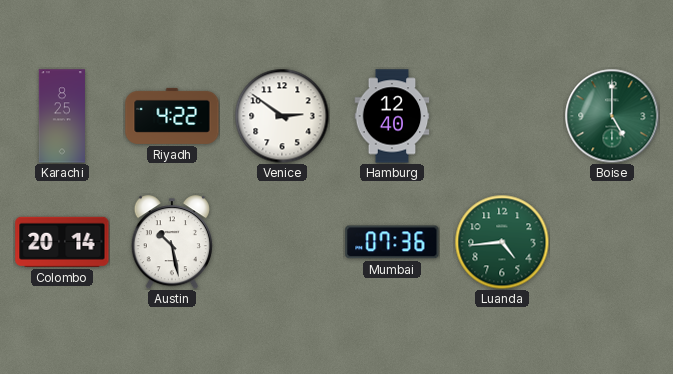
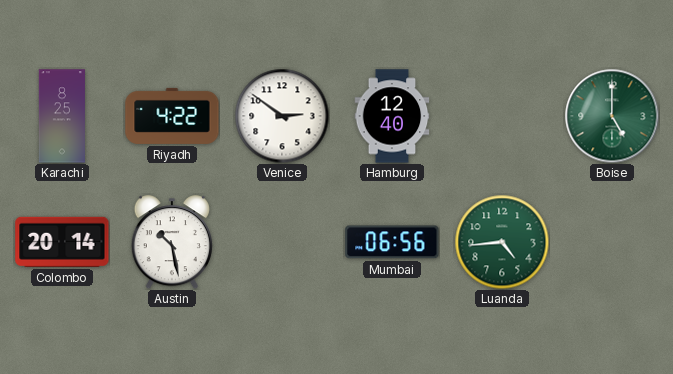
Mumbai: 07:36 -> 06:56
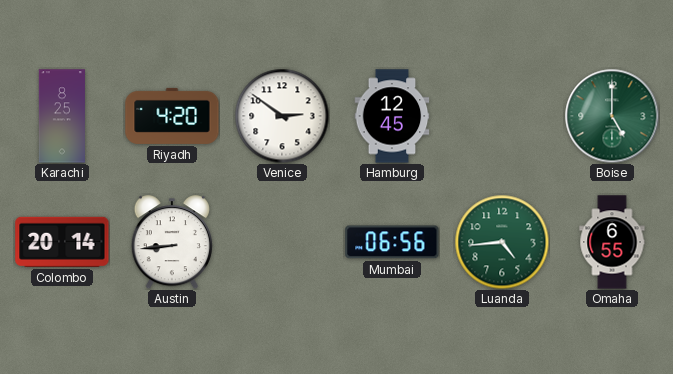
Riyadh: 4:22 -> 4:20
Hamburg: 12:40 -> 12:45
Austin: 10:28 -> 8:44
Omaha: none -> 6:55
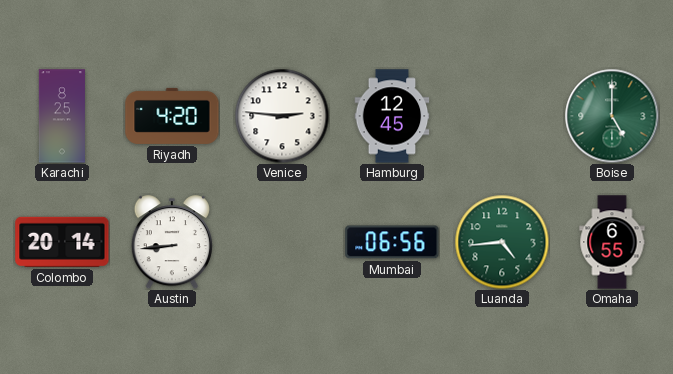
Venice: 2:51 -> 2:46
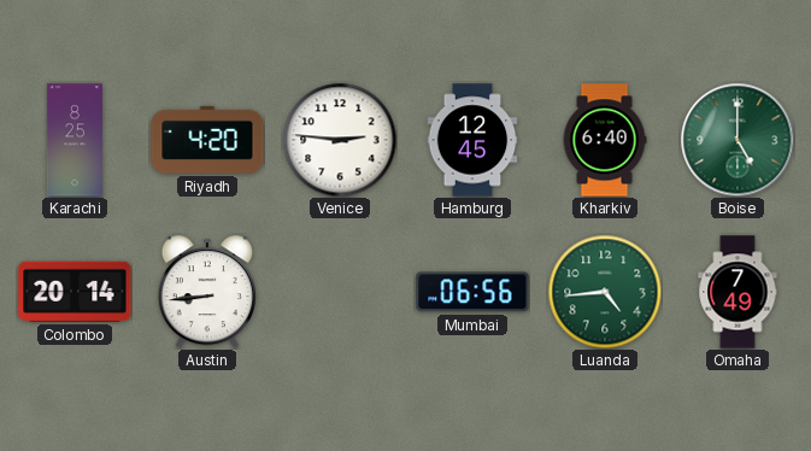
Kharkiv: none -> 6:40
Omaha: 6:55 -> 7:49
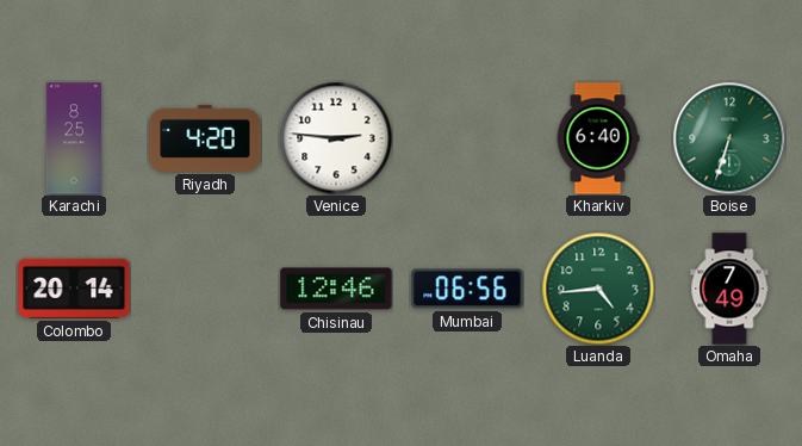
Hamburg: 12:45 -> none
Boise: 5:00 -> 6:33
Austin: 8:44 -> none
Chisinau: none -> 12:46
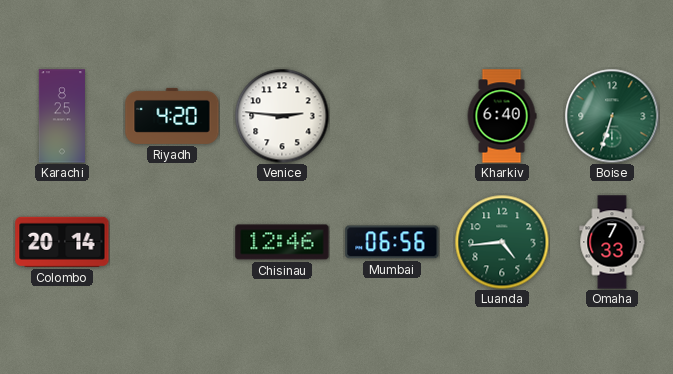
Omaha: 7:49 -> 7:33
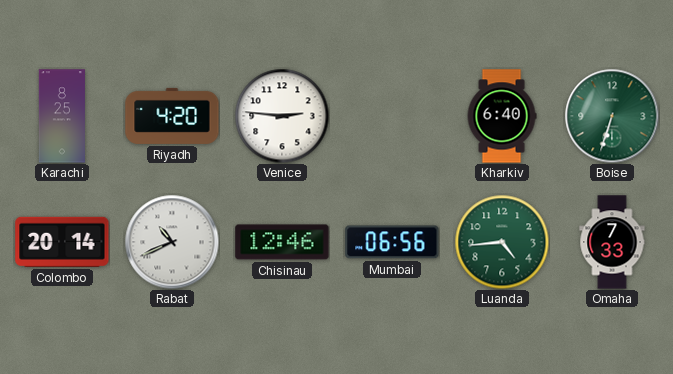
Rabat: none -> 10:41
